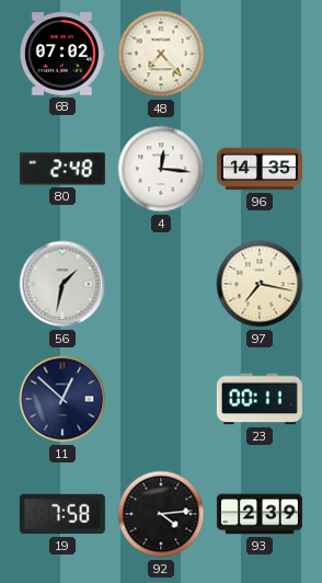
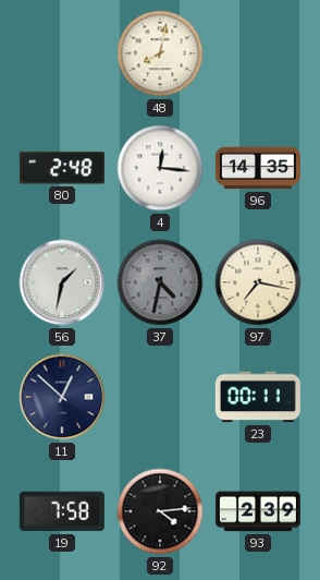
68: 07:02 -> none
48: 7:23 -> 8:02
37: none -> 4:32
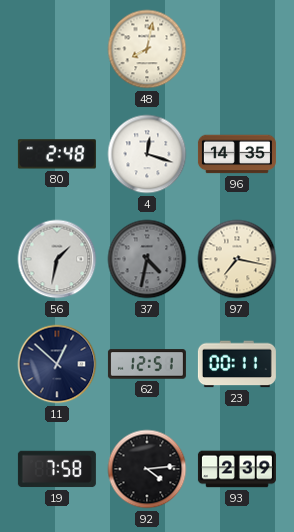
4: 12:16 -> 12:18
62: none -> 12:51
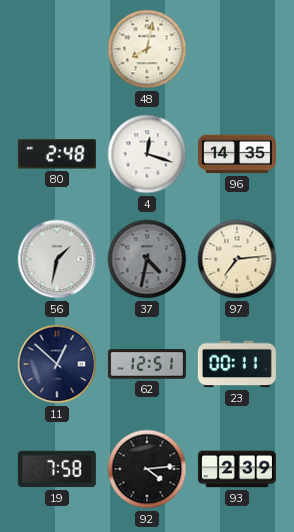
97: 7:17 -> 7:14
